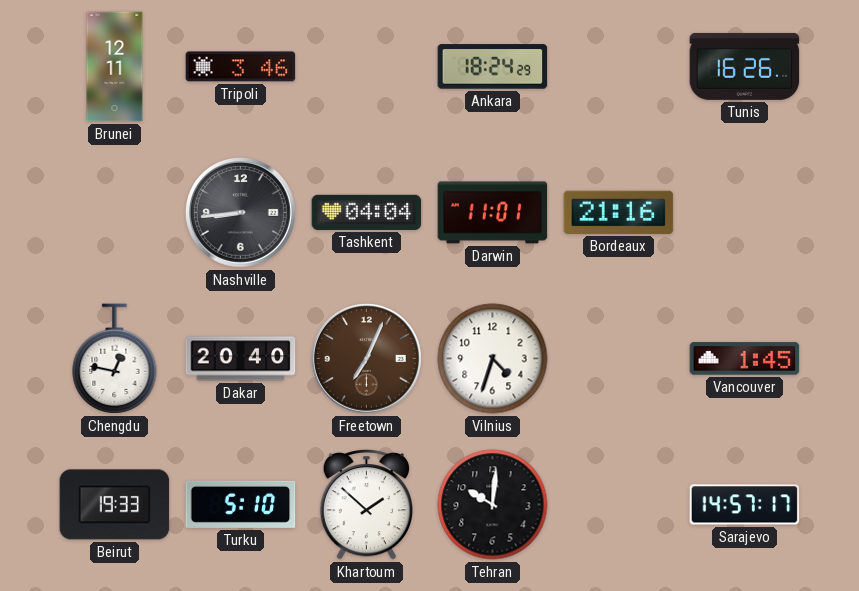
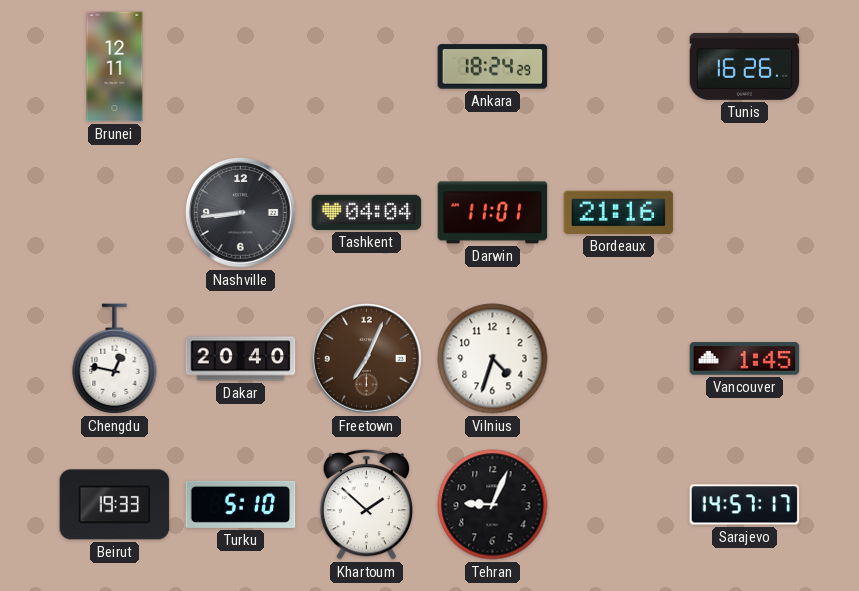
Tripoli: 3:46 -> none
Tehran: 10:01 -> 9:04
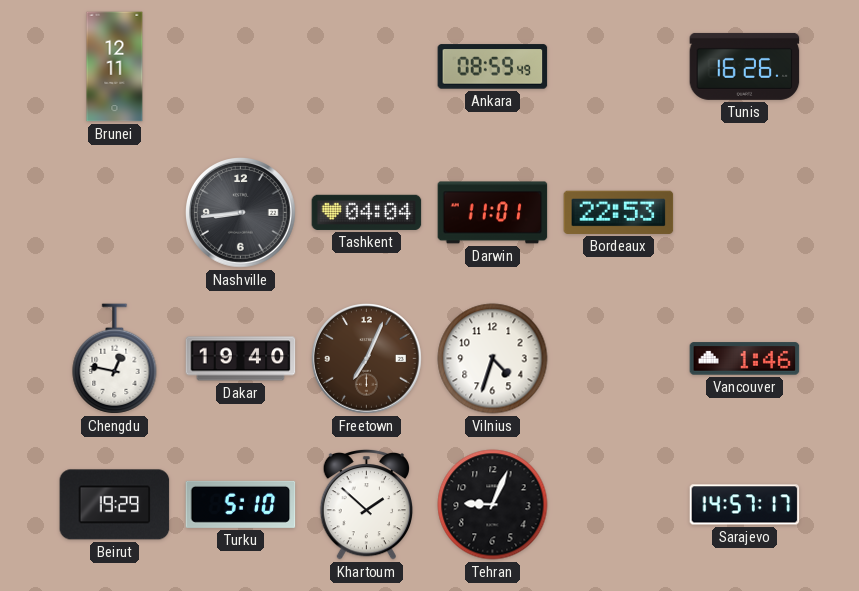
Ankara: 18:24 -> 08:59
Bordeaux: 21:16 -> 22:53
Dakar: 20:40 -> 19:40
Vancouver: 1:45 -> 1:46
Beirut: 19:33 -> 19:29
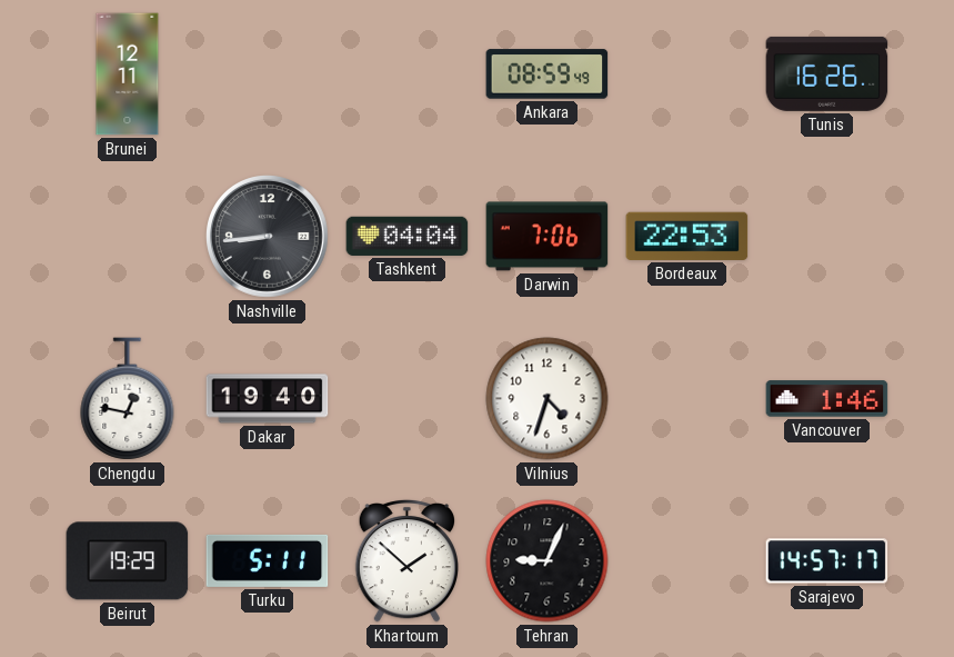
Darwin: 11:01 -> 7:06
Freetown: 7:04 -> none
Turku: 5:10 -> 5:11
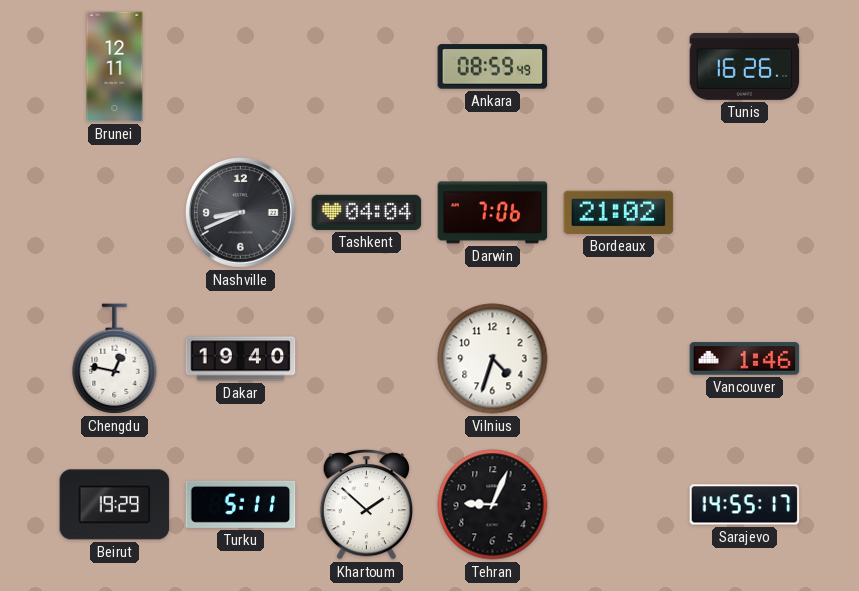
Nashville: 8:44 -> 8:41
Bordeaux: 22:53 -> 21:02
Sarajevo: 14:57 -> 14:55
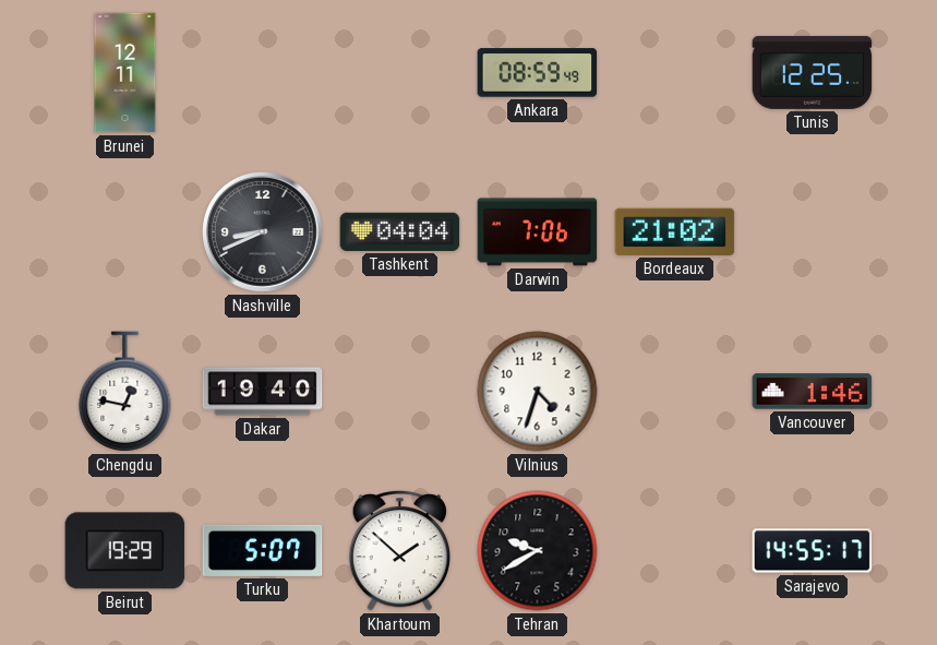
Tunis: 16:26 -> 12:25
Turku: 5:11 -> 5:07
Tehran: 9:04 -> 9:40
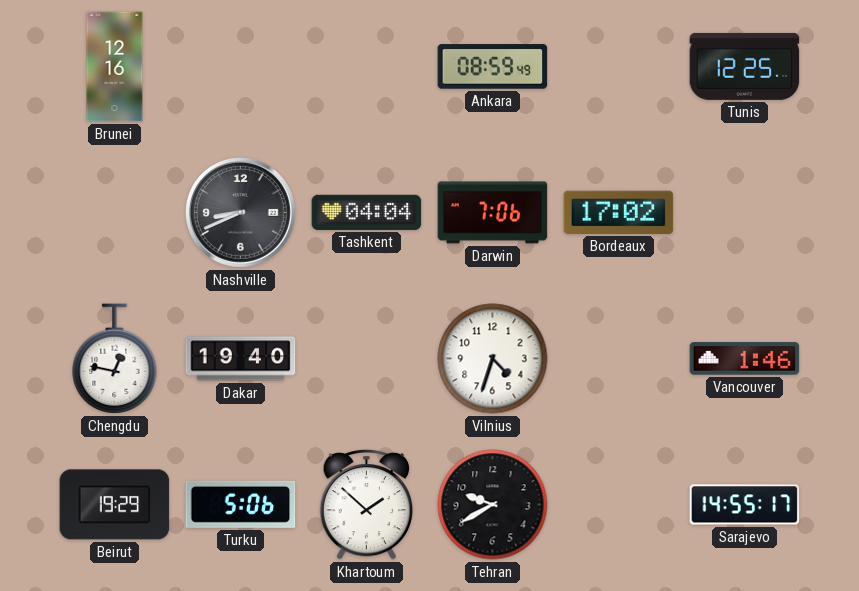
Brunei: 12:11 -> 12:16
Bordeaux: 21:02 -> 17:02
Turku: 5:07 -> 5:06
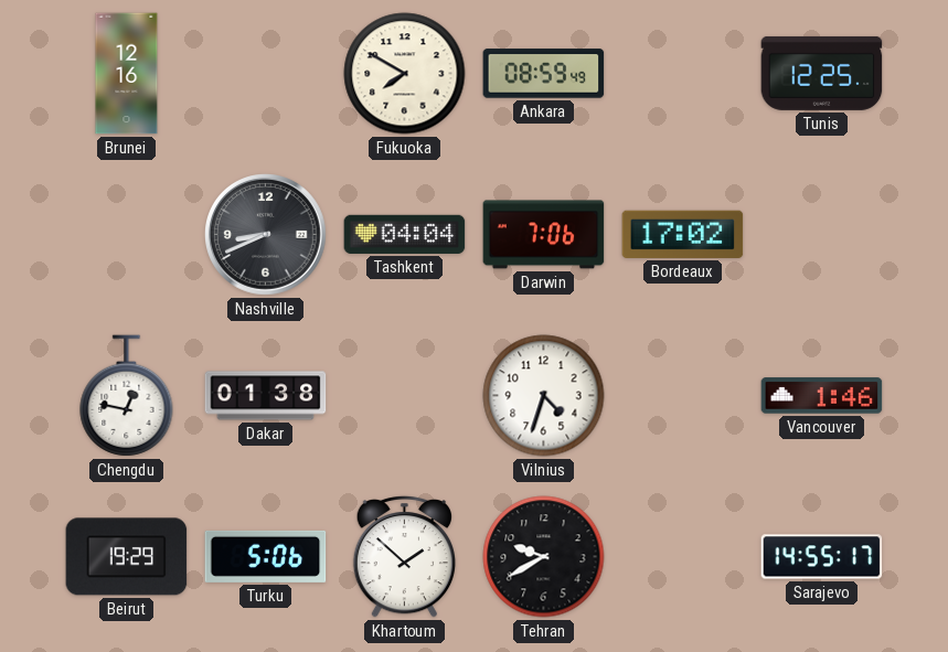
Fukuoka: none -> 7:50
Dakar: 19:40 -> 01:38
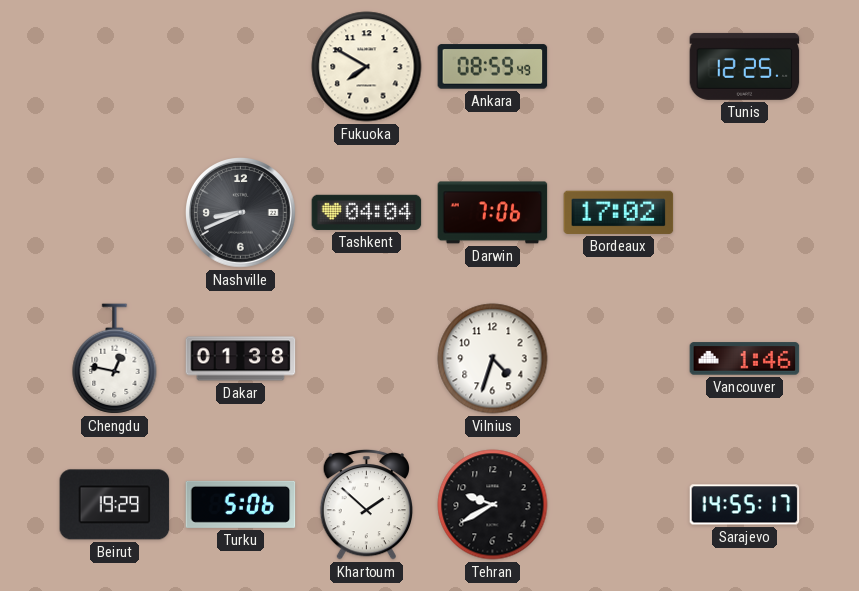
Brunei: 12:16 -> none
